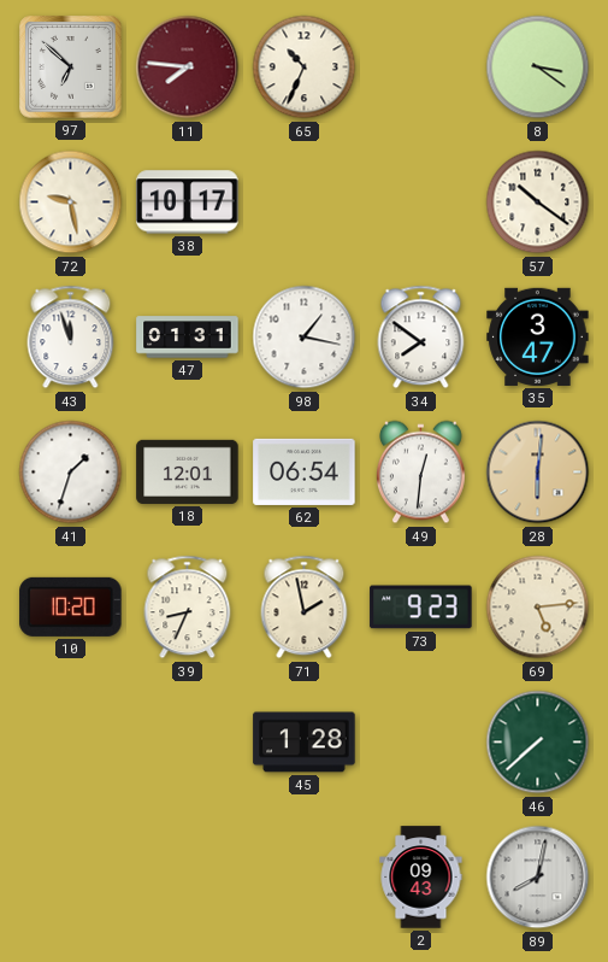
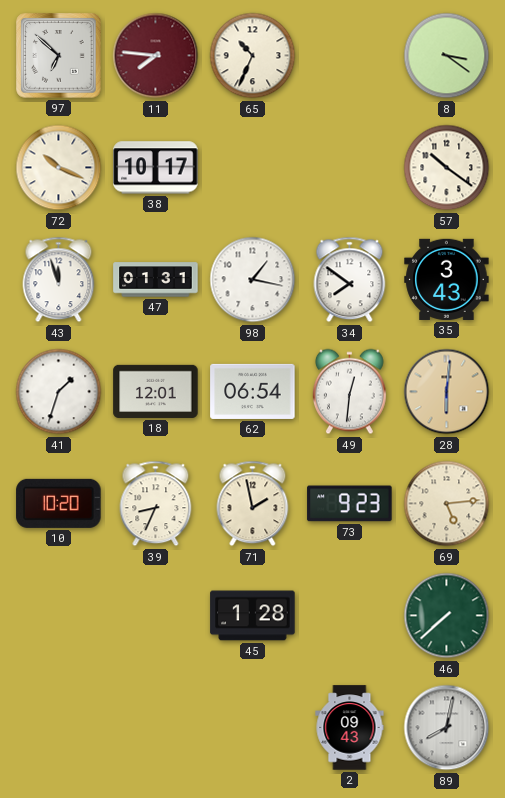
72: 9:28 -> 10:19
35: 3:47 -> 3:43
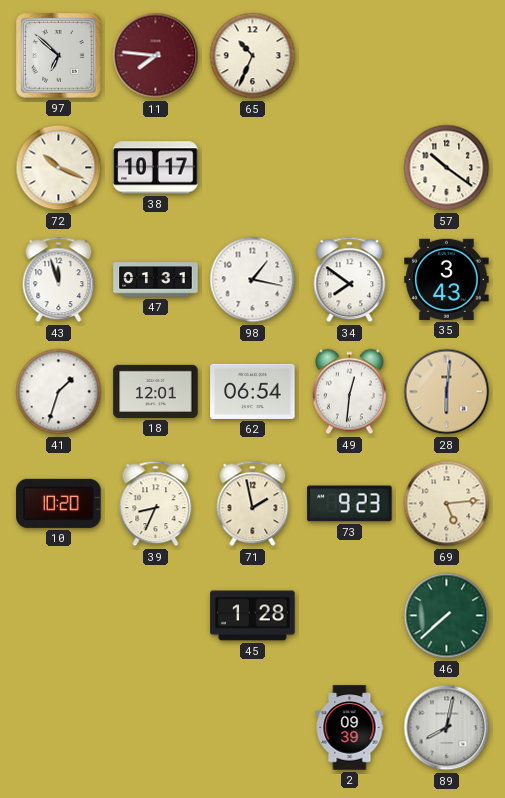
8: 3:21 -> none
2: 09:43 -> 09:39
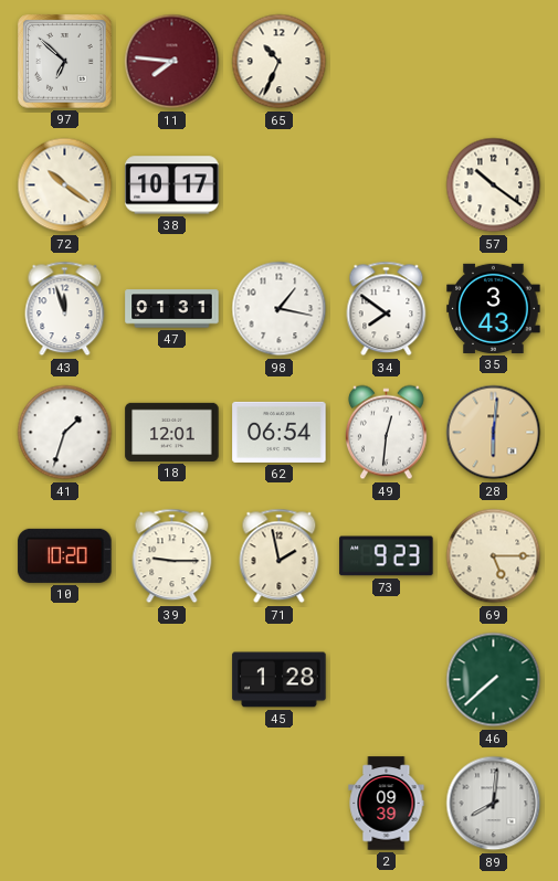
72: 10:19 -> 10:21
39: 8:34 -> 9:15
69: 5:14 -> 5:15
89: 8:02 -> 8:01
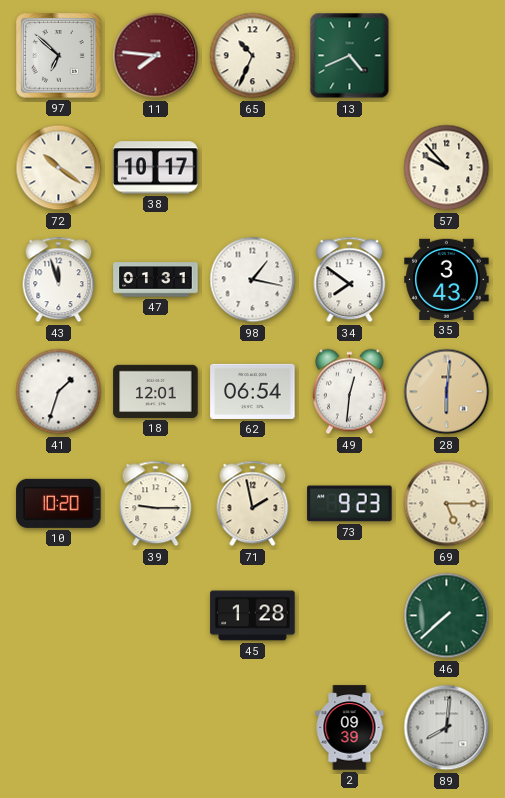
13: none -> 4:41
57: 10:21 -> 9:53
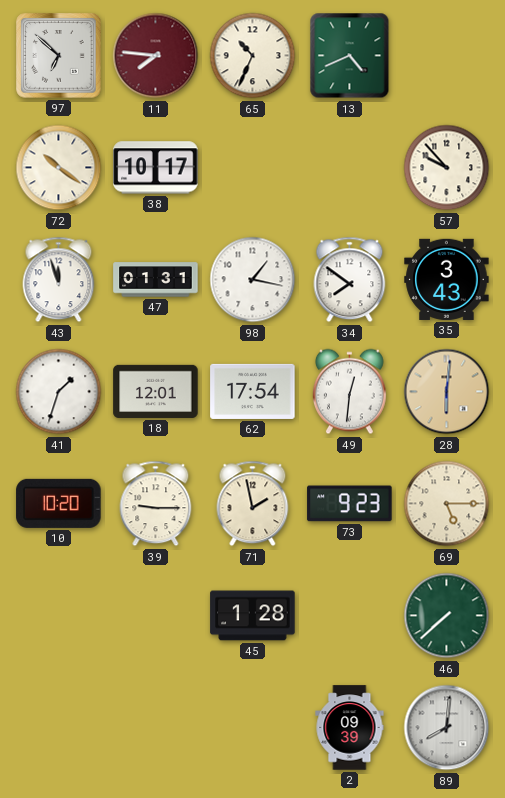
62: 06:54 -> 17:54
